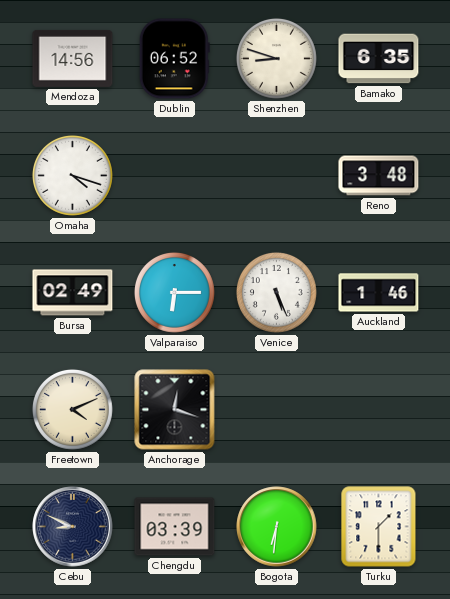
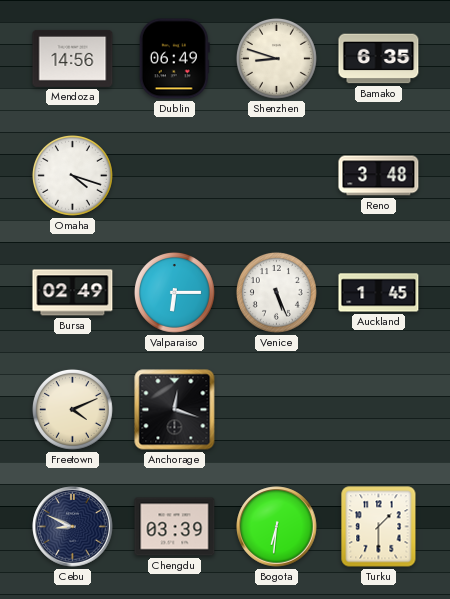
Dublin: 06:52 -> 06:49
Auckland: 1:46 -> 1:45
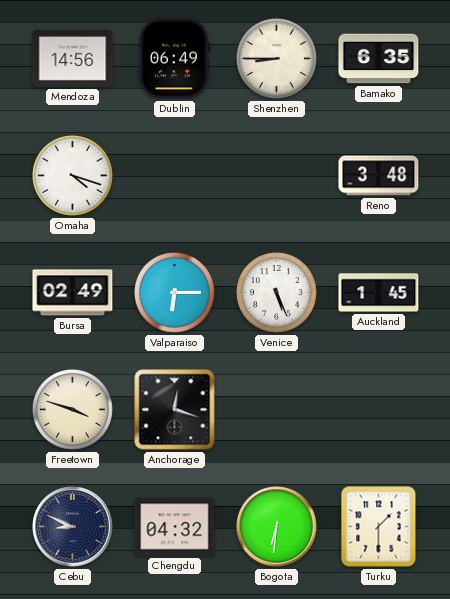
Shenzhen: 8:48 -> 8:45
Freetown: 4:11 -> 3:48
Chengdu: 03:39 -> 04:32
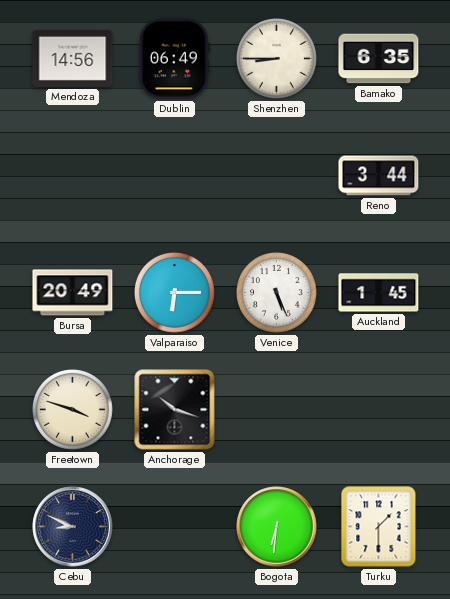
Omaha: 4:18 -> none
Reno: 3:48 -> 3:44
Bursa: 02:49 -> 20:49
Anchorage: 12:18 -> 10:18
Chengdu: 04:32 -> none
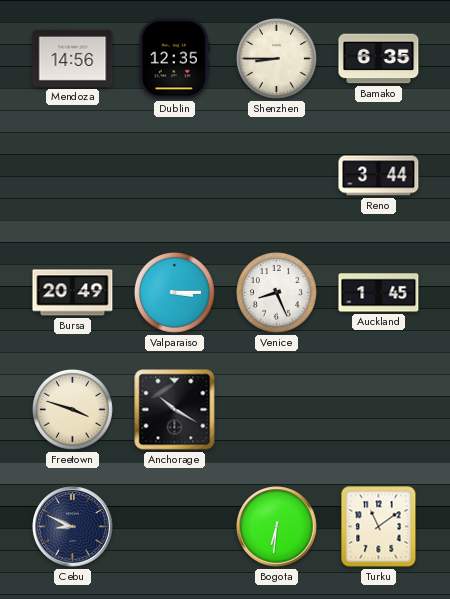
Dublin: 06:49 -> 12:35
Valparaiso: 6:15 -> 3:15
Venice: 5:26 -> 8:26
Anchorage: 10:18 -> 10:20
Turku: 1:30 -> 11:09
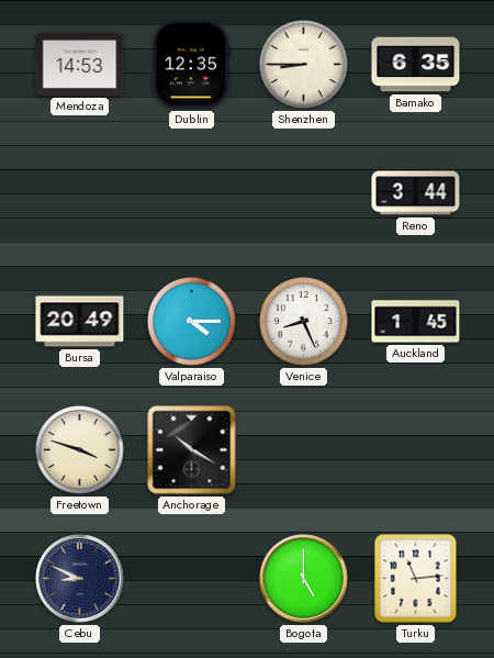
Mendoza: 14:56 -> 14:53
Valparaiso: 3:15 -> 4:15
Bogota: 6:31 -> 5:00
Turku: 11:09 -> 11:14
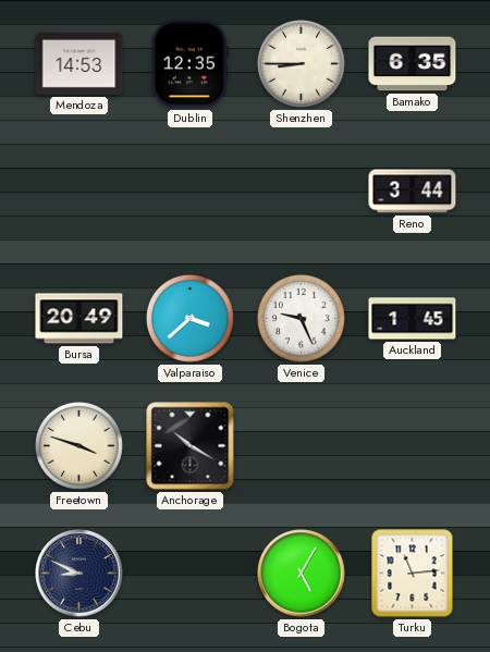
Valparaiso: 4:15 -> 3:38
Venice: 8:26 -> 9:26
Bogota: 5:00 -> 5:05
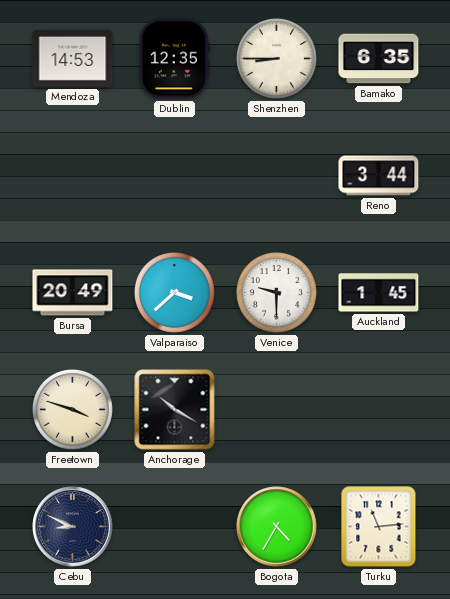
Venice: 9:26 -> 9:30
Bogota: 5:05 -> 4:35
